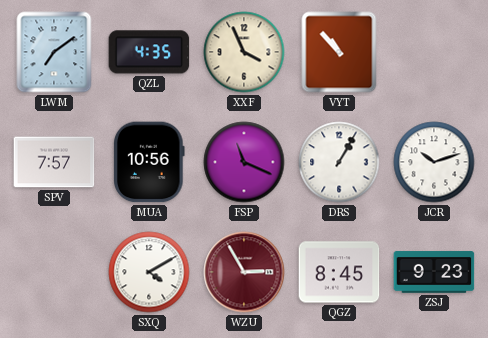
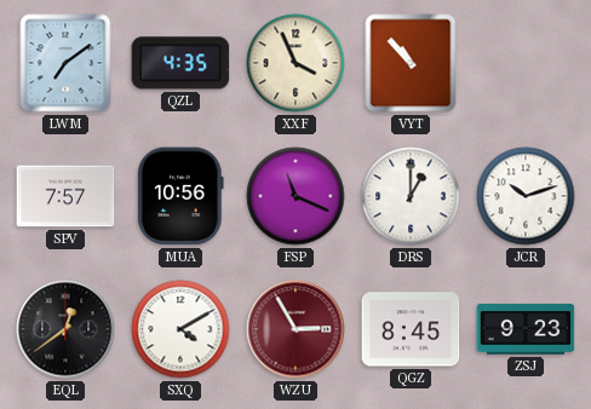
DRS: 1:05 -> 1:00
EQL: none -> 12:39
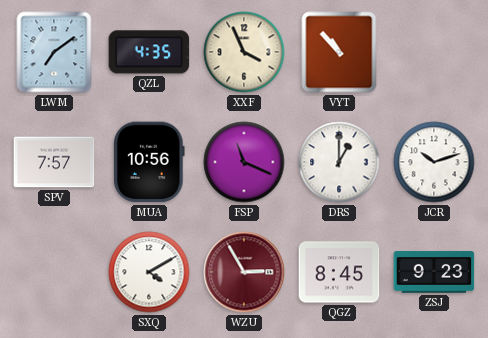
EQL: 12:39 -> none
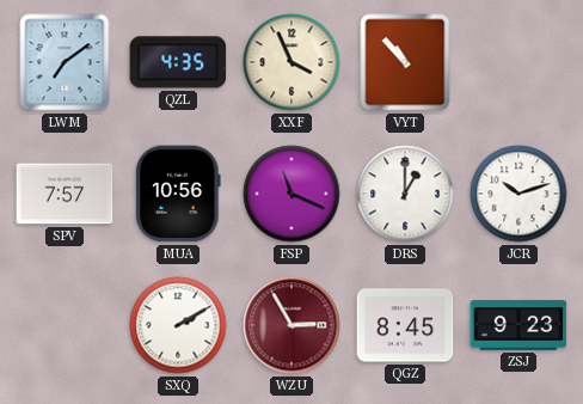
SXQ: 4:10 -> 2:10
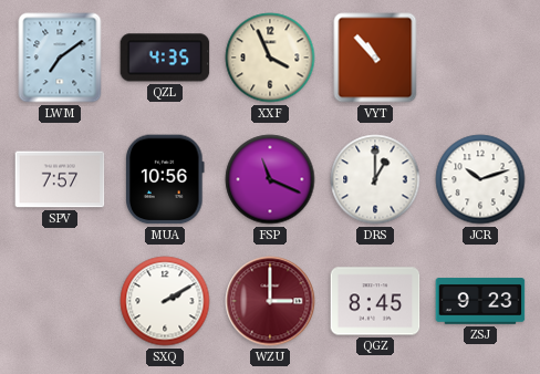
WZU: 2:55 -> 3:00
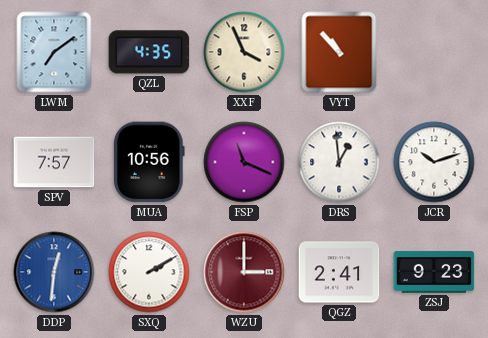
DRS: 1:00 -> 12:59
DDP: none -> 12:31
QGZ: 8:45 -> 2:41
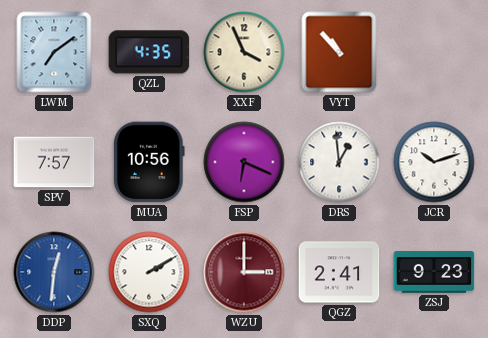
FSP: 11:19 -> 6:19
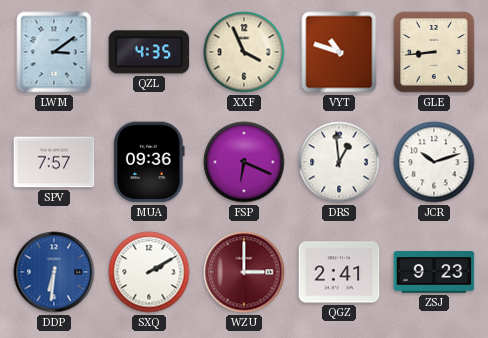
LWM: 7:09 -> 3:09
VYT: 10:53 -> 10:48
GLE: none -> 8:44
MUA: 10:56 -> 09:36
DDP: 12:31 -> 6:31
